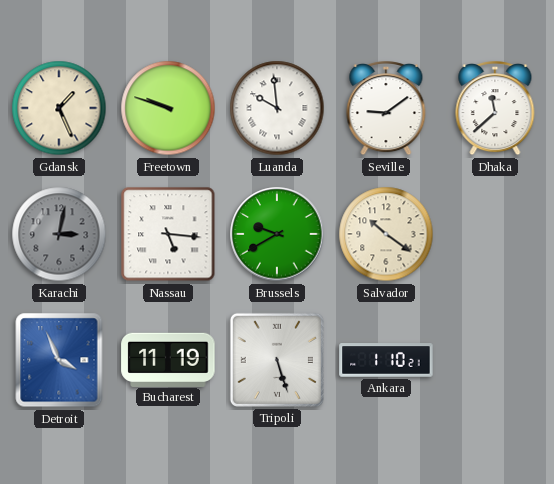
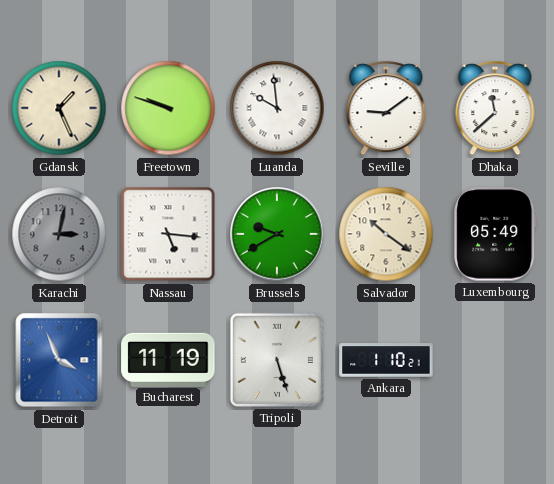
Luxembourg: none -> 05:49
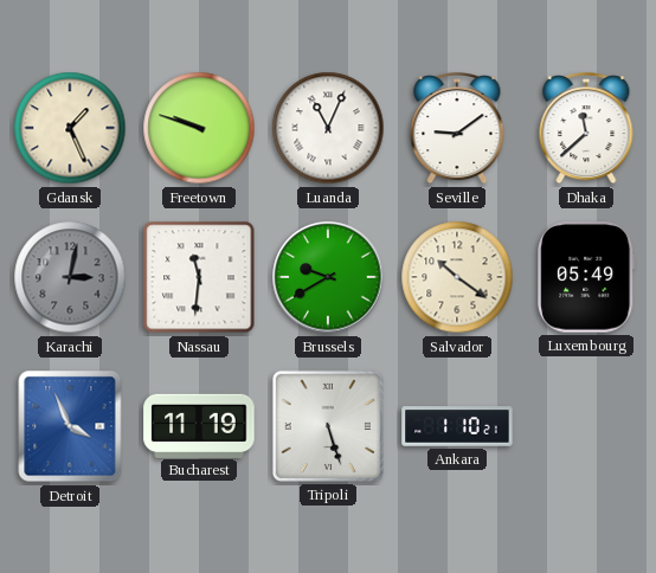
Luanda: 9:59 -> 11:04
Nassau: 5:16 -> 11:31
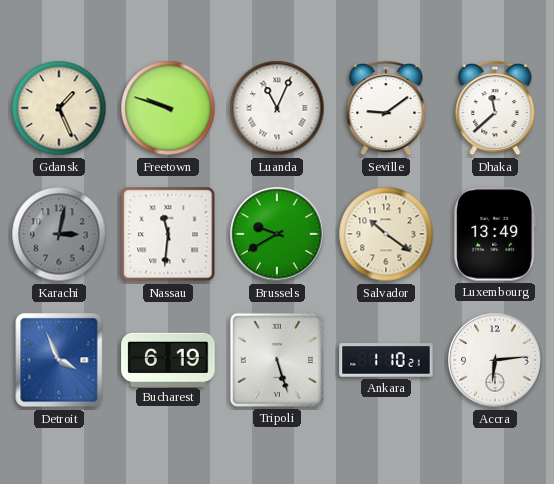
Luxembourg: 05:49 -> 13:49
Bucharest: 11:19 -> 6:19
Accra: none -> 6:14
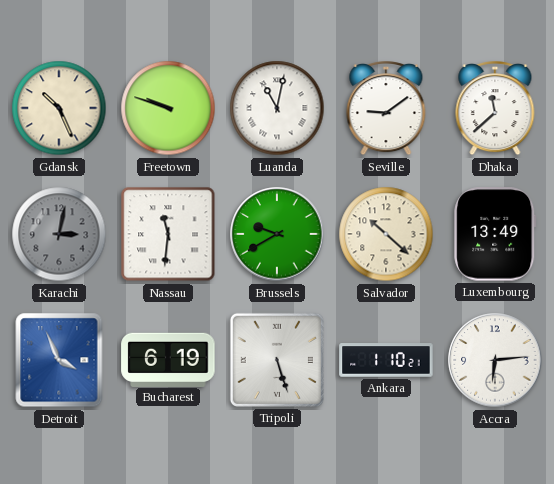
Gdansk: 1:26 -> 10:26
Luanda: 11:04 -> 11:02
Salvador: 10:21 -> 10:22
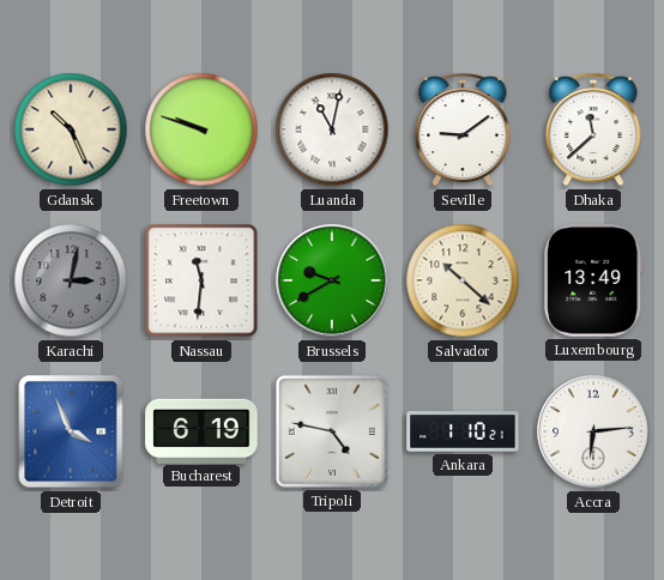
Tripoli: 5:27 -> 4:47
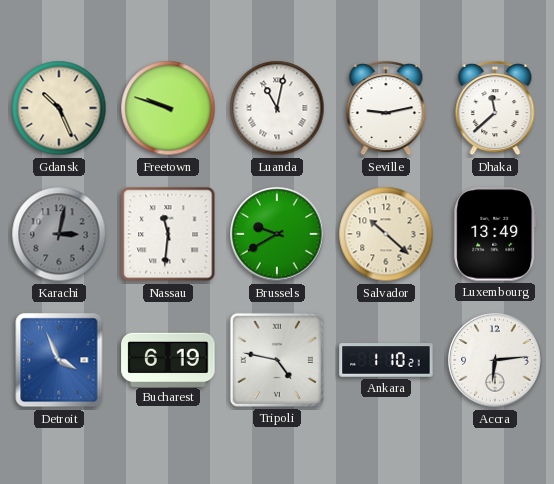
Seville: 9:09 -> 9:13
